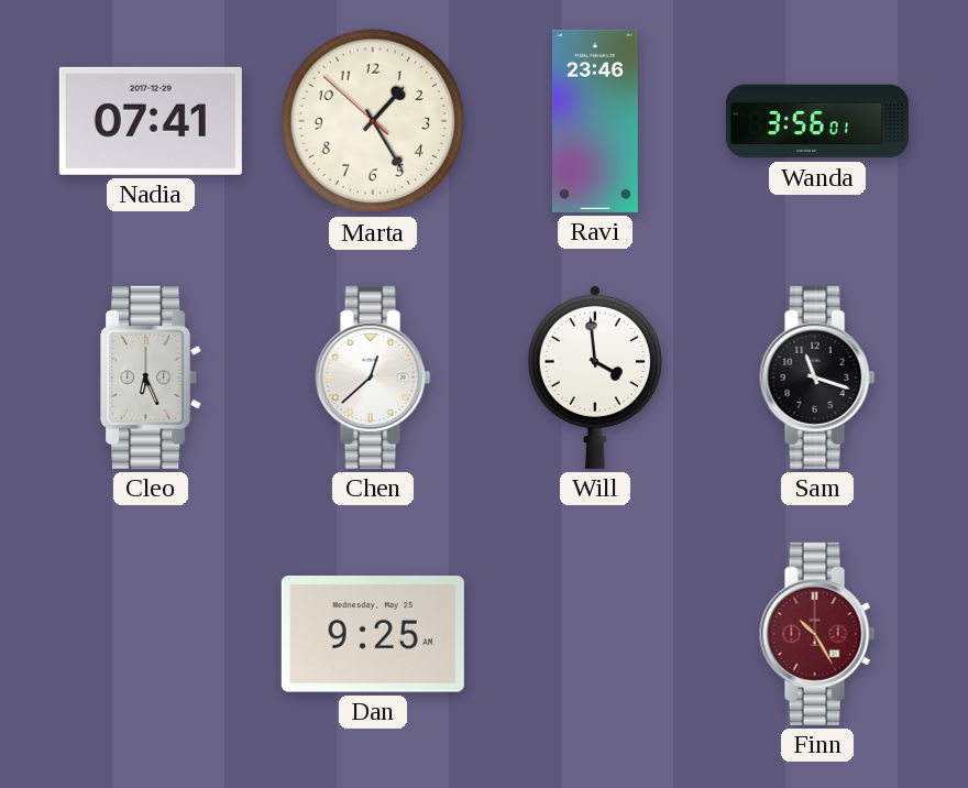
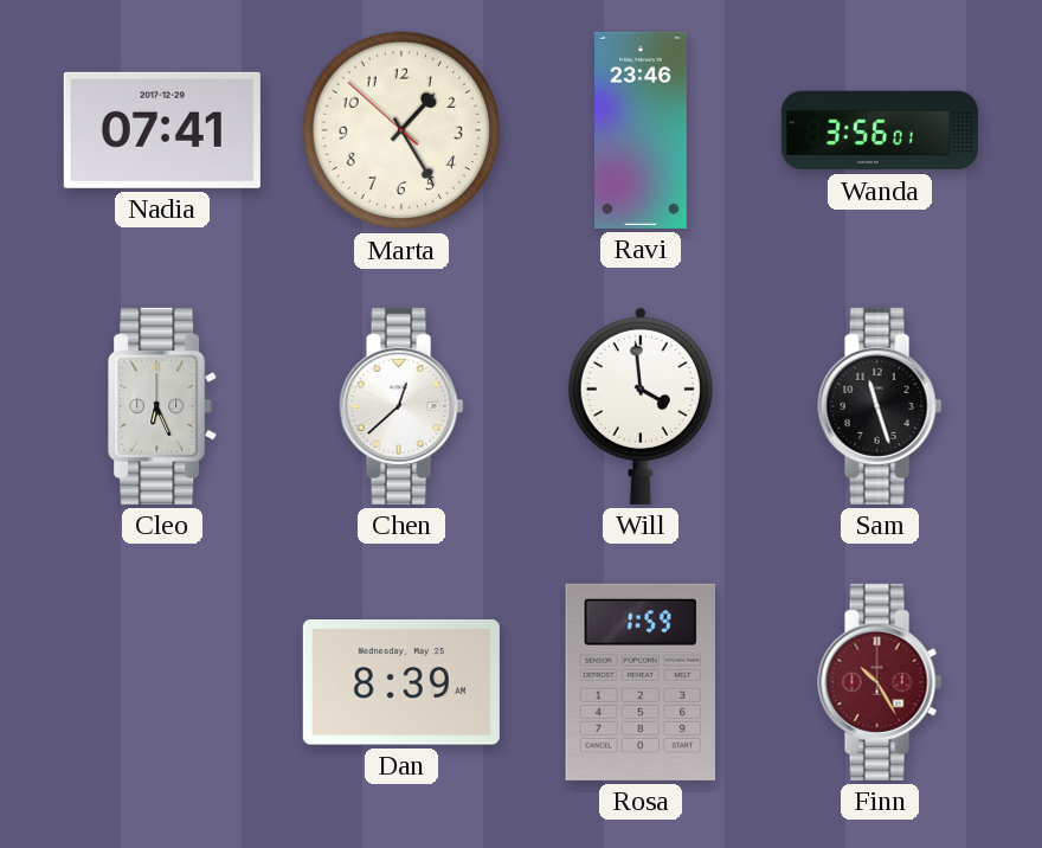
Sam: 11:18 -> 11:27
Dan: 9:25 -> 8:39
Rosa: none -> 1:59
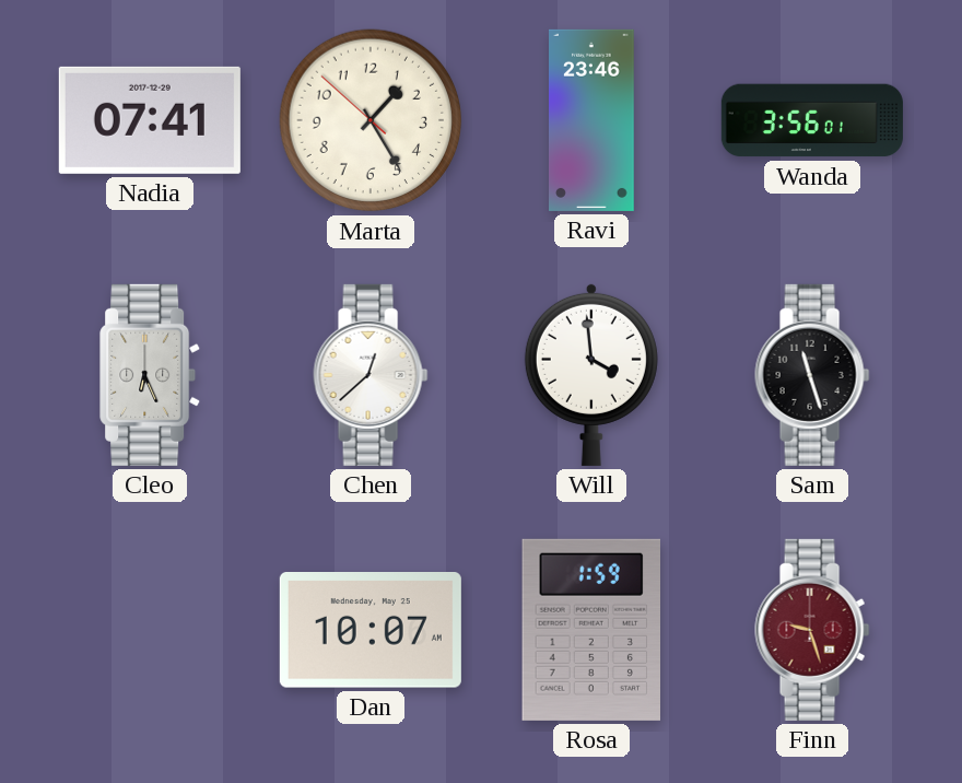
Dan: 8:39 -> 10:07
Finn: 10:25 -> 9:27
